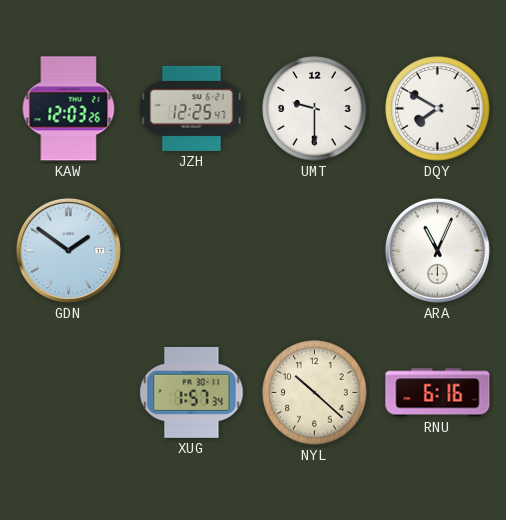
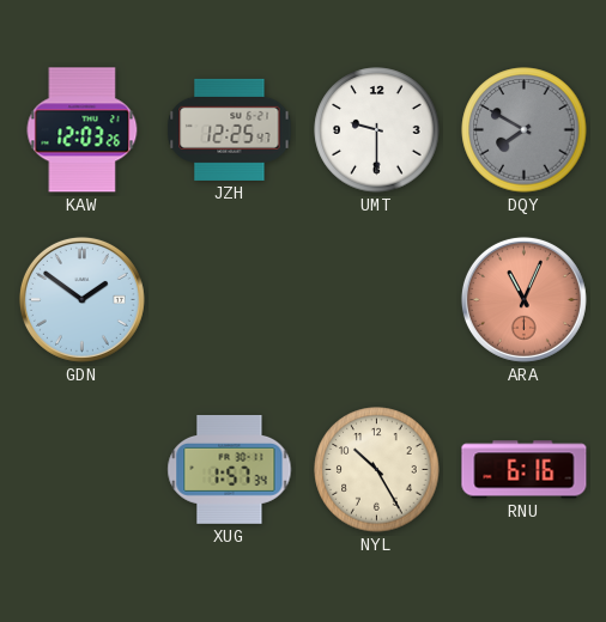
DQY dial: white -> grey
ARA dial: white -> salmon
NYL: 10:22 -> 10:25
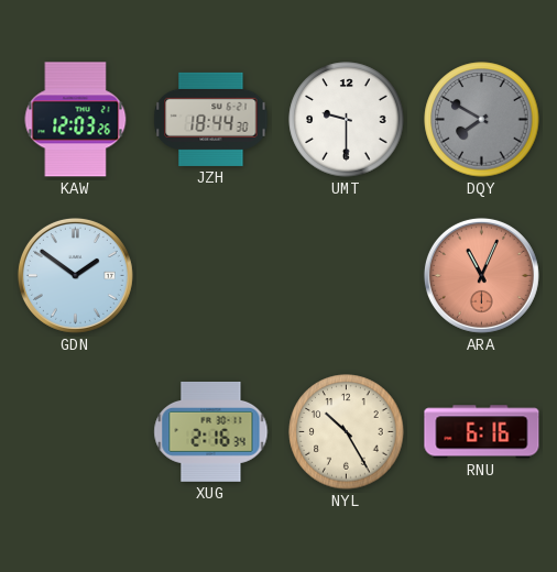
JZH: 12:25 -> 18:44
XUG: 1:57 -> 2:16
